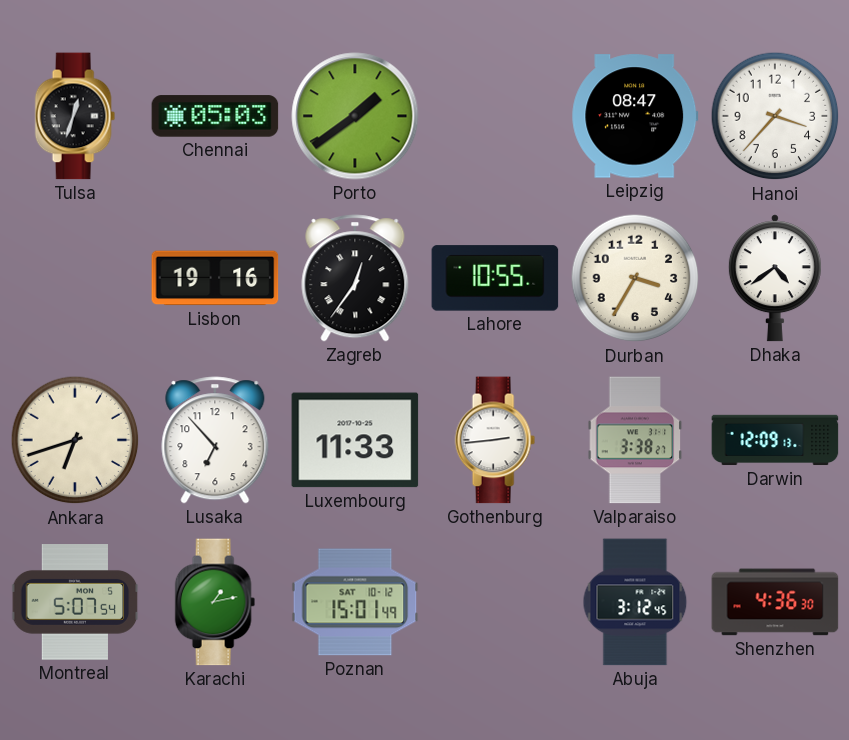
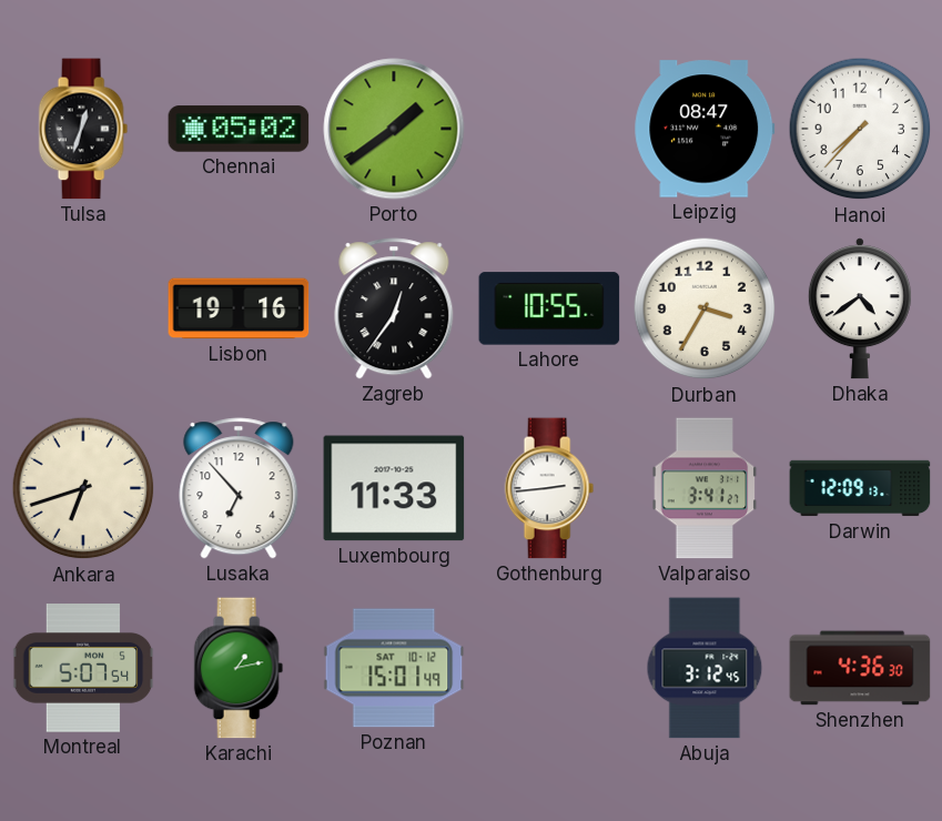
Chennai: 05:03 -> 05:02
Hanoi: 3:37 -> 7:37
Valparaiso: 3:38 -> 3:41
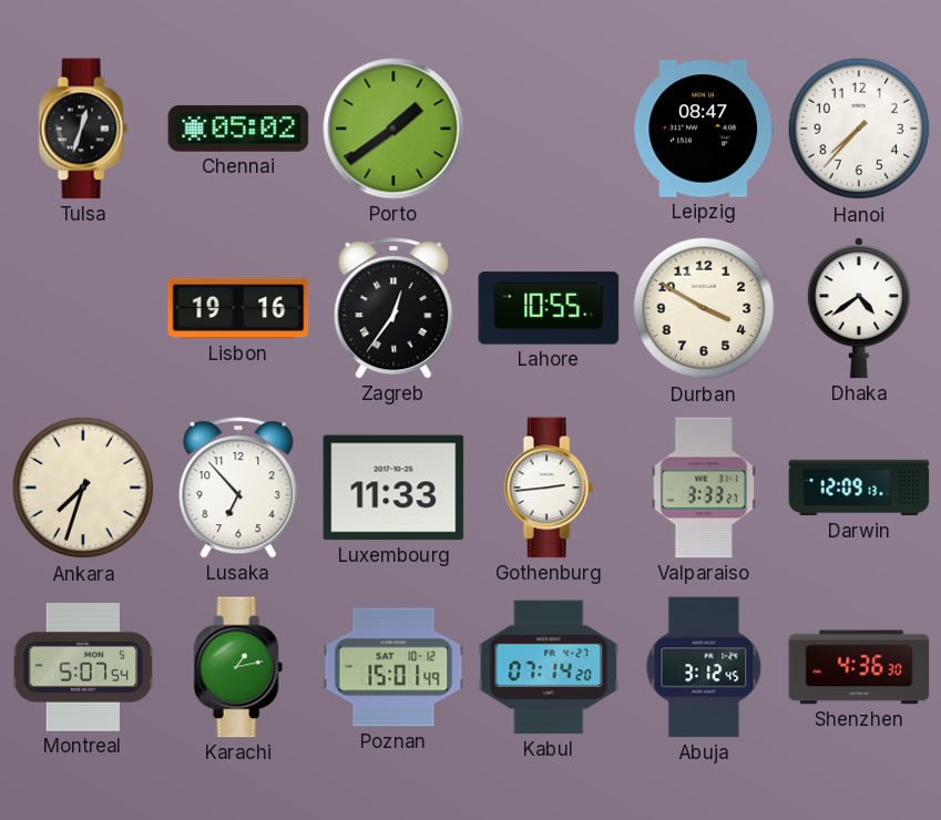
Durban: 3:35 -> 3:50
Ankara: 6:42 -> 7:33
Valparaiso: 3:41 -> 3:33
Kabul: none -> 07:14
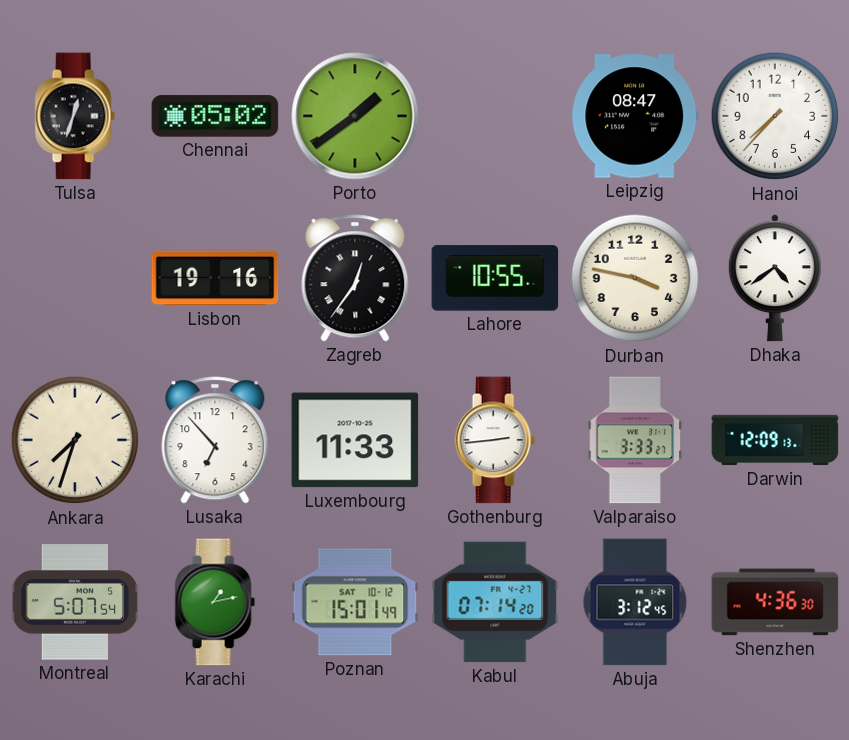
Durban: 3:50 -> 3:47
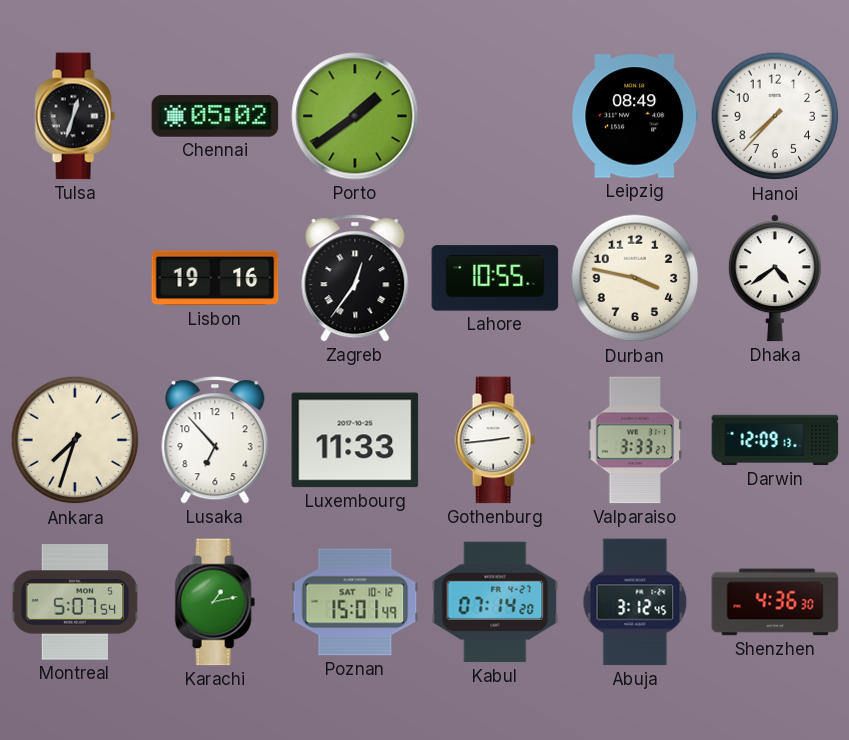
Leipzig: 08:47 -> 08:49
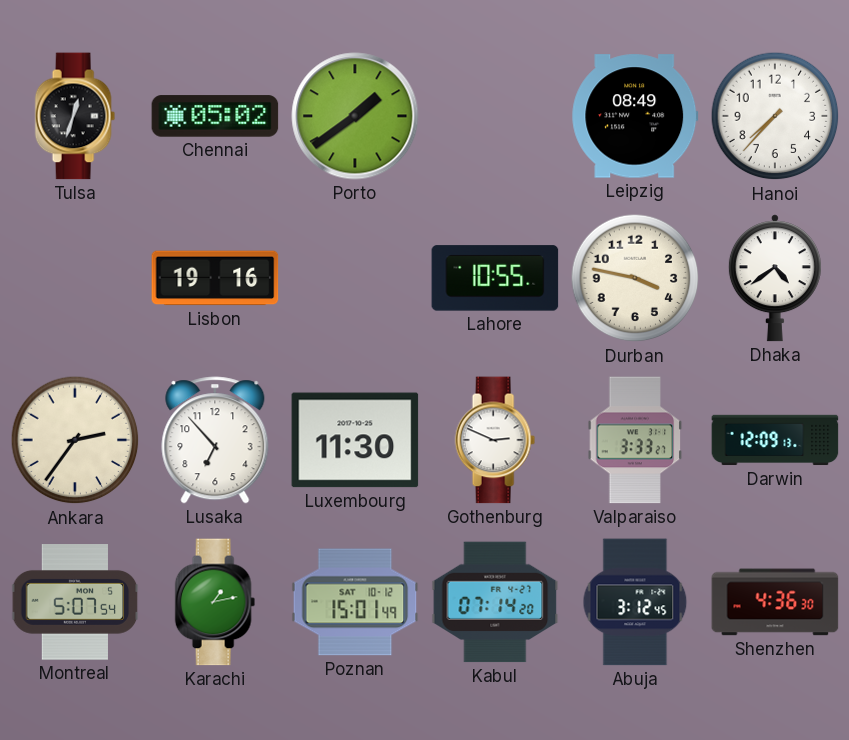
Zagreb: 12:36 -> none
Ankara: 7:33 -> 2:36
Luxembourg: 11:33 -> 11:30
Gothenburg: 2:44 -> 2:49
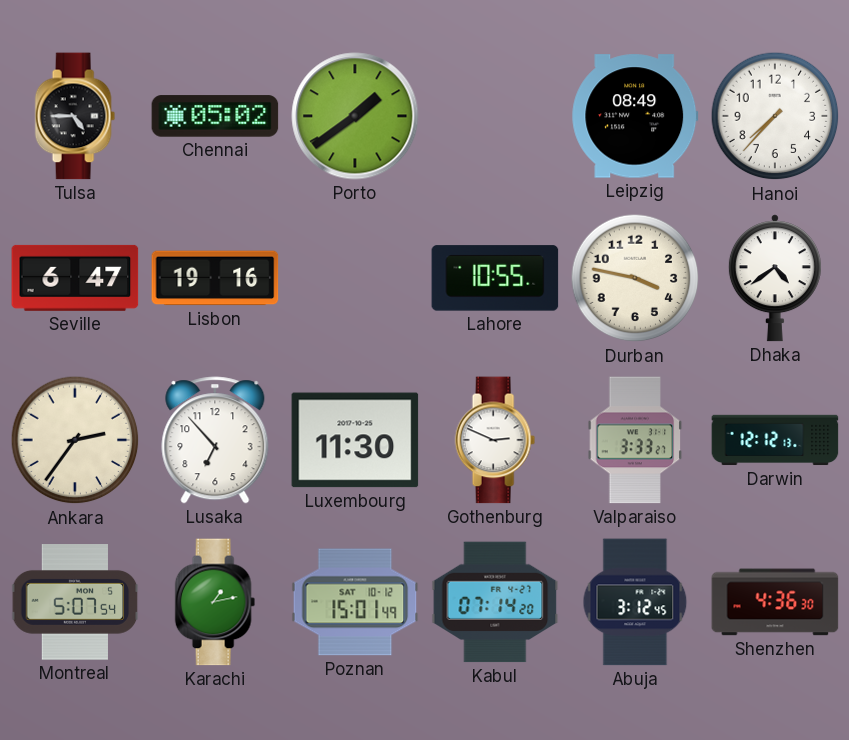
Tulsa: 12:33 -> 4:45
Seville: none -> 6:47
Darwin: 12:09 -> 12:12
